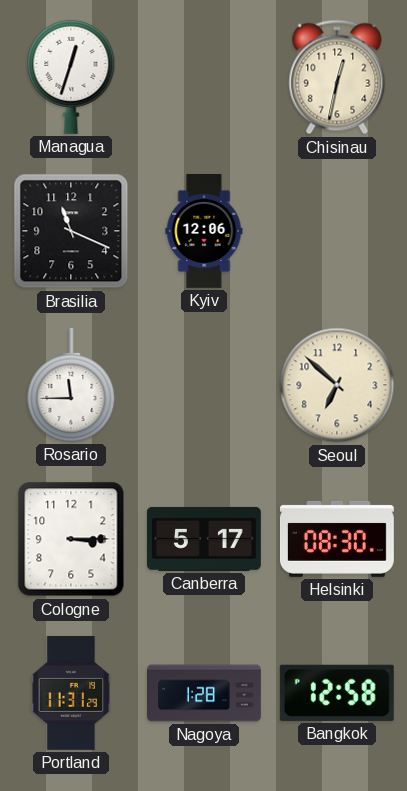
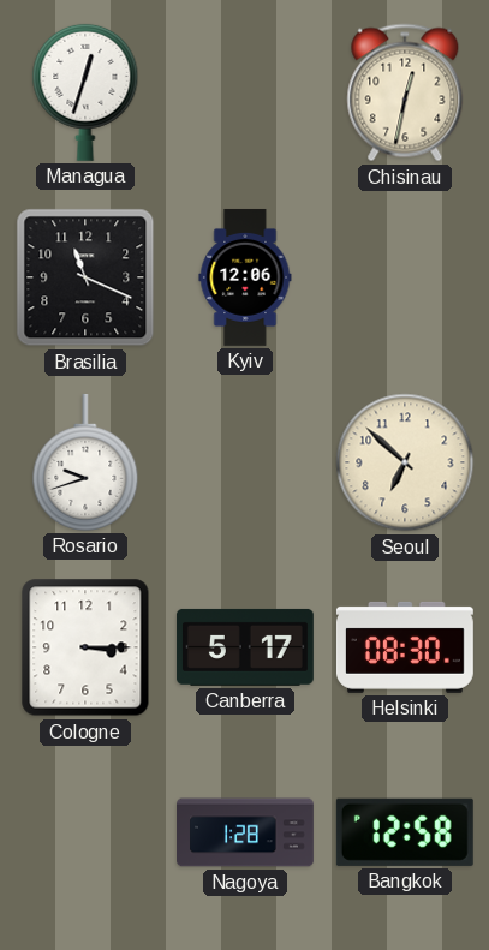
Rosario: 11:45 -> 9:42
Portland: 11:31 -> none
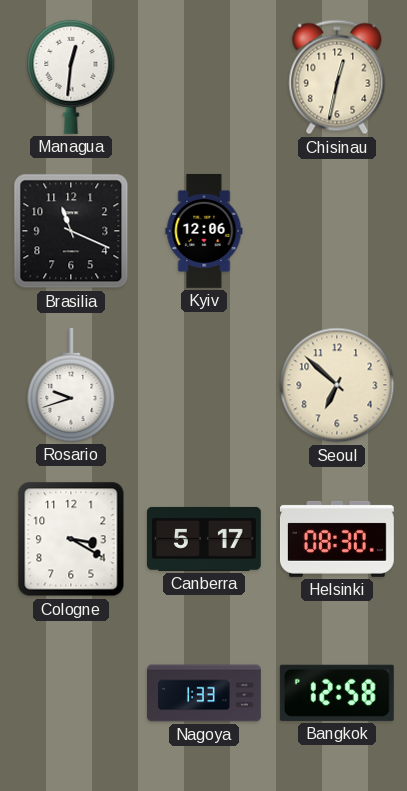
Managua: 12:33 -> 12:31
Cologne: 3:15 -> 3:20
Nagoya: 1:28 -> 1:33
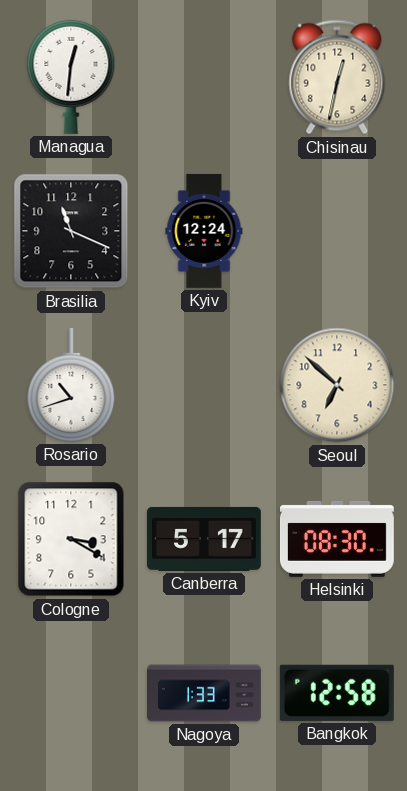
Kyiv: 12:06 -> 12:24
Rosario: 9:42 -> 10:42
